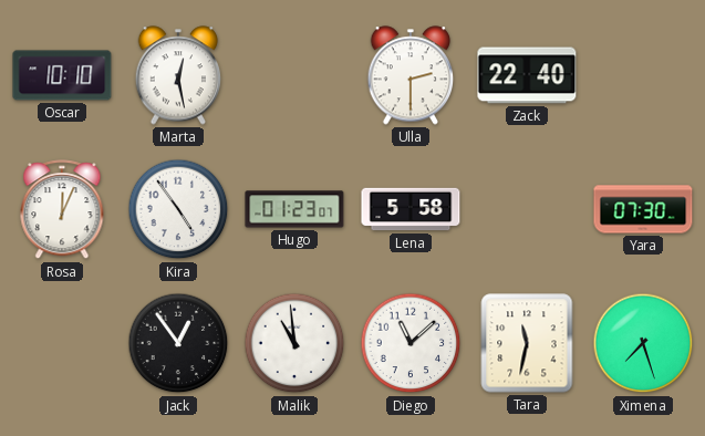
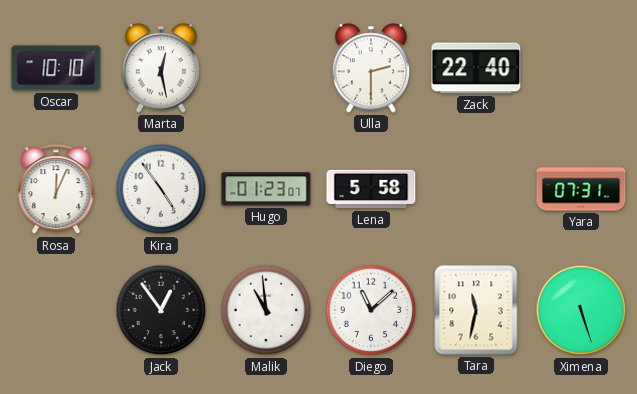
Yara: 07:30 -> 07:31
Ximena: 7:27 -> 5:27
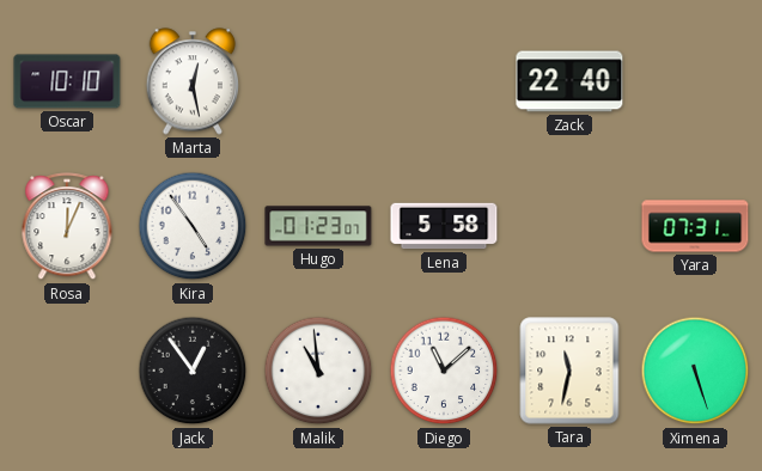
Ulla: 2:30 -> none
